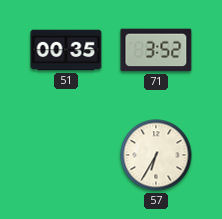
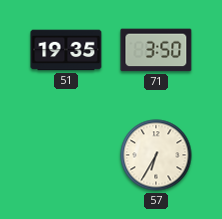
51: 00:35 -> 19:35
71: 3:52 -> 3:50
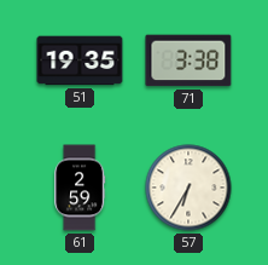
71: 3:50 -> 3:38
61: none -> 2:59
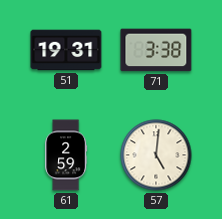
51: 19:35 -> 19:31
57: 6:35 -> 5:01
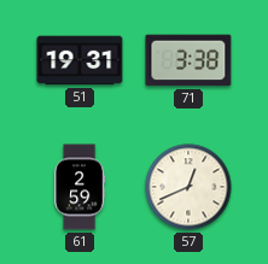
57: 5:01 -> 12:41
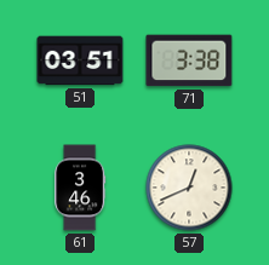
51: 19:31 -> 03:51
61: 2:59 -> 3:46
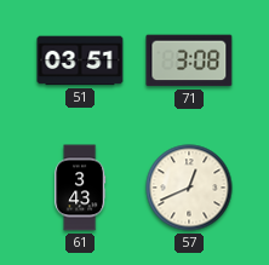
71: 3:38 -> 3:08
61: 3:46 -> 3:43
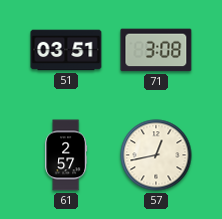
61: 3:43 -> 2:57
57: 12:41 -> 12:43
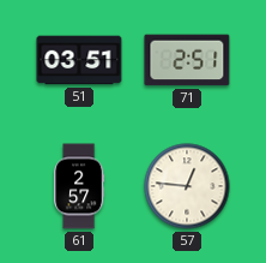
71: 3:08 -> 2:51
57: 12:43 -> 12:46
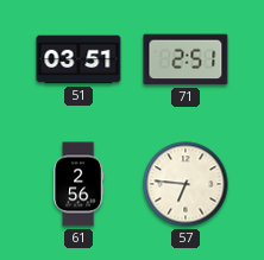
61: 2:57 -> 2:56
57: 12:46 -> 6:46
